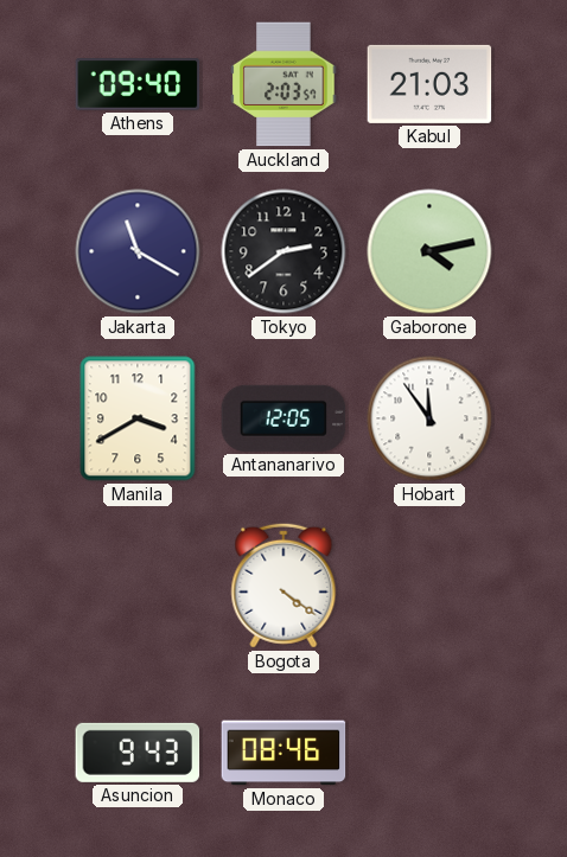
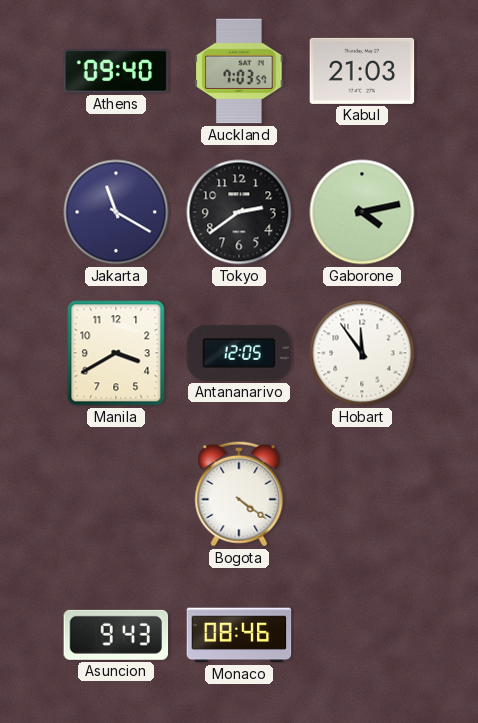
Auckland: 2:03 -> 7:03
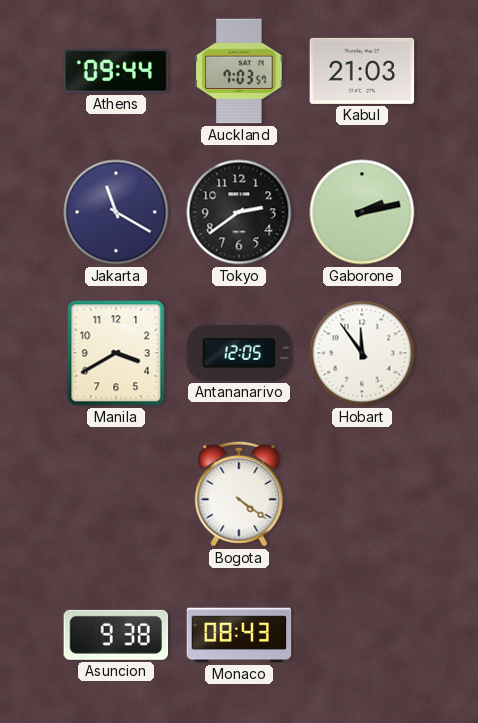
Athens: 09:40 -> 09:44
Gaborone: 4:13 -> 2:13
Asuncion: 9:43 -> 9:38
Monaco: 08:46 -> 08:43
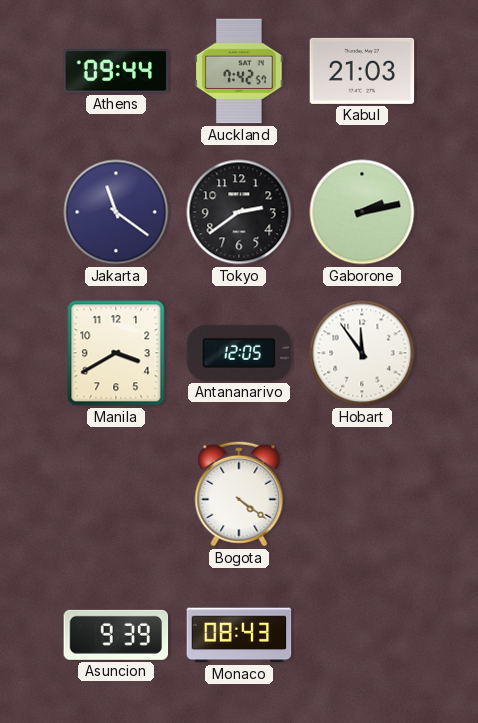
Auckland: 7:03 -> 7:42
Jakarta: 11:20 -> 11:21
Asuncion: 9:38 -> 9:39
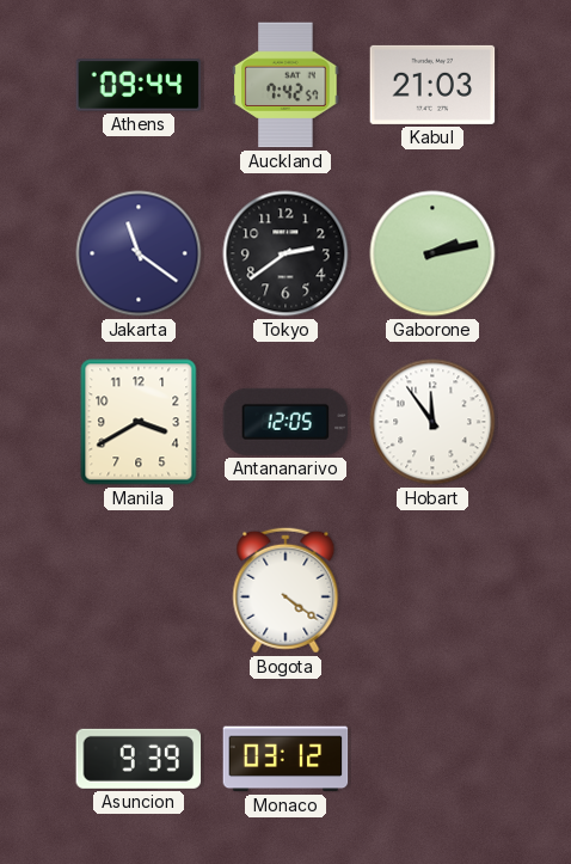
Monaco: 08:43 -> 03:12
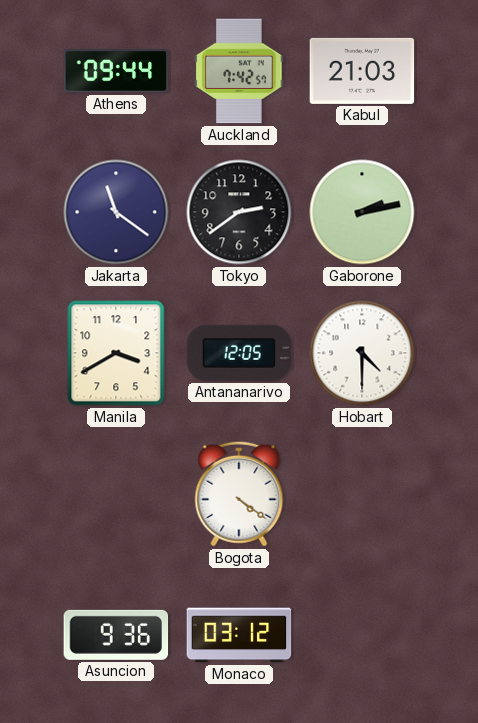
Hobart: 11:54 -> 4:30
Asuncion: 9:39 -> 9:36
